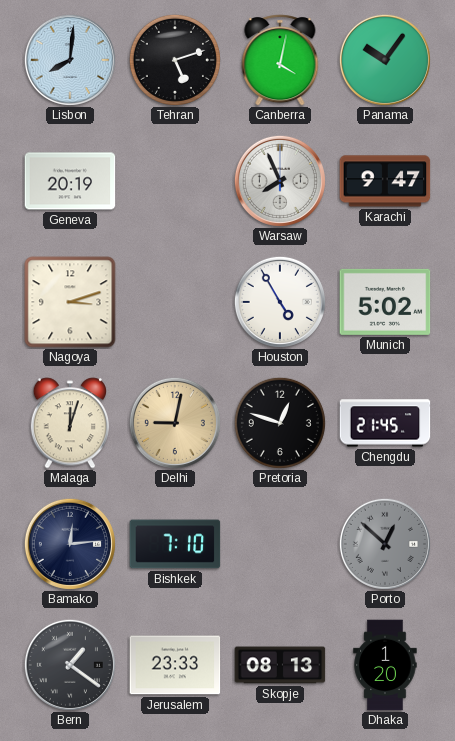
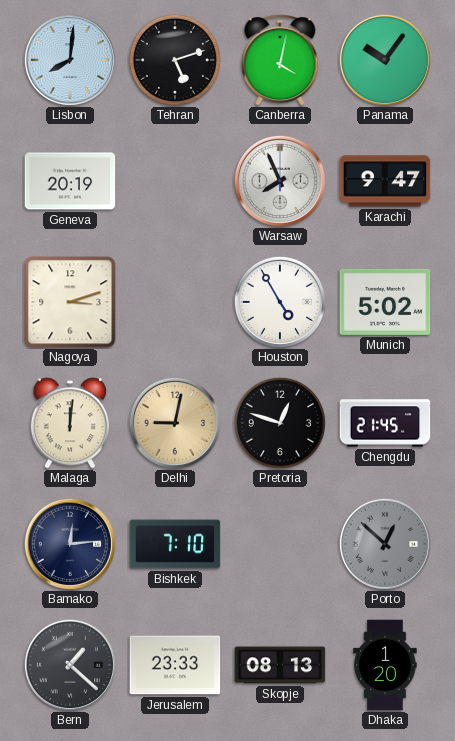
Malaga: 12:03 -> 12:01
Bern: 1:21 -> 1:22
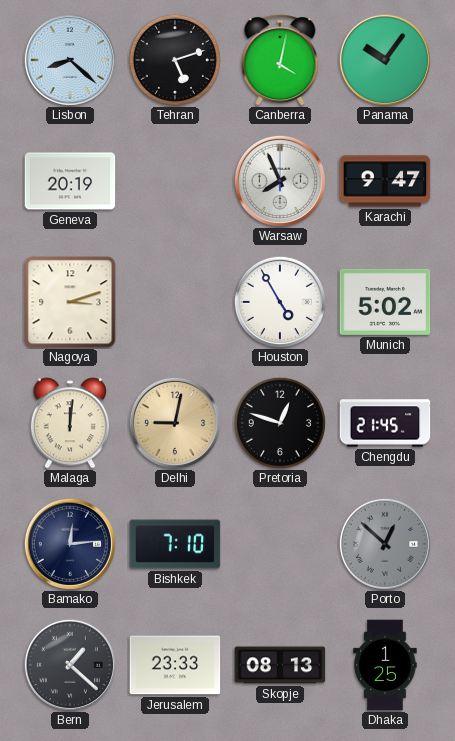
Lisbon: 8:01 -> 8:22
Dhaka: 1:20 -> 1:25
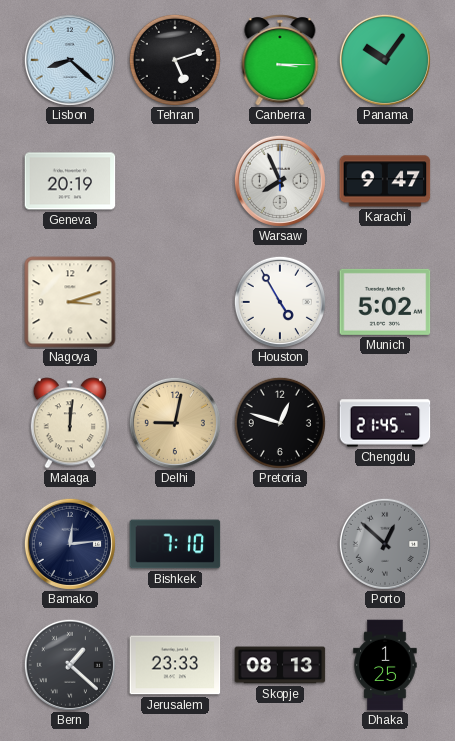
Canberra: 4:02 -> 3:15
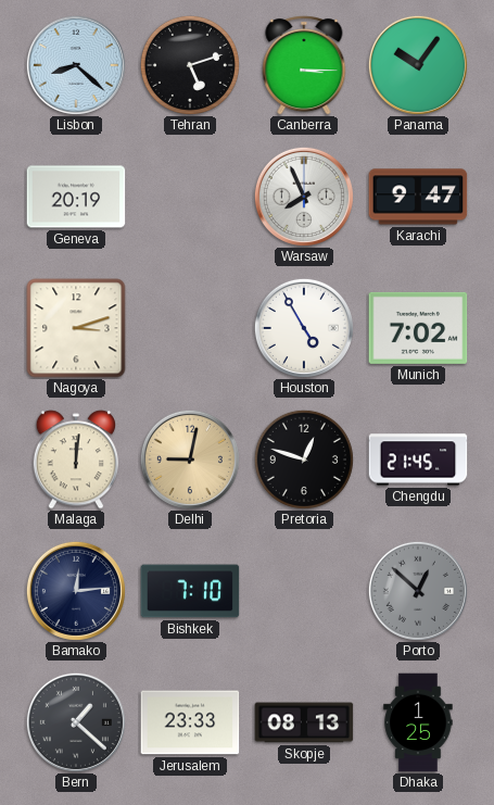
Munich: 5:02 -> 7:02
